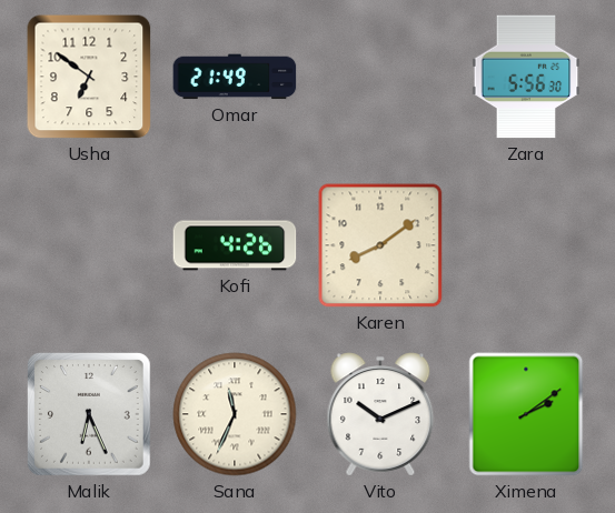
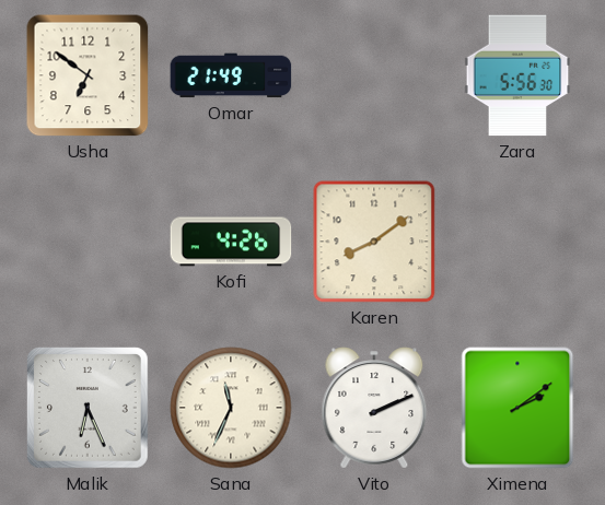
Vito: 10:11 -> 2:11
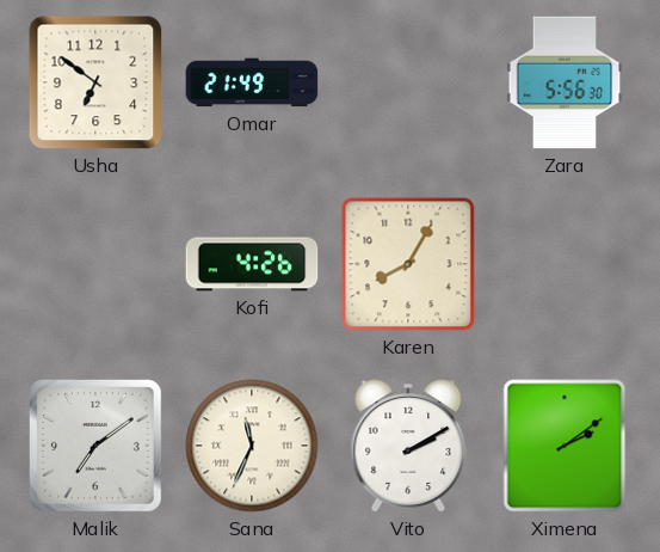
Karen: 8:09 -> 8:05
Malik: 6:26 -> 7:09
Vito: 2:11 -> 2:10
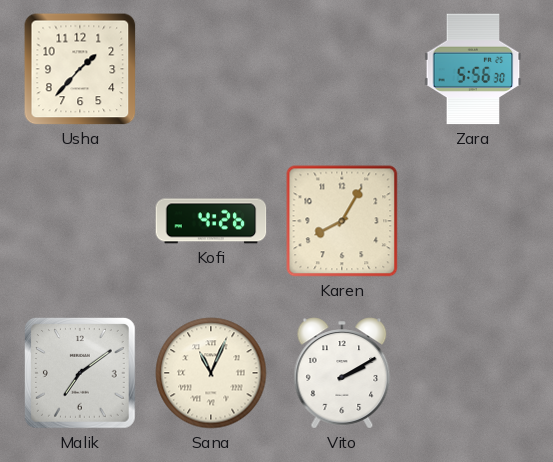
Usha: 6:51 -> 1:37
Omar: 21:49 -> none
Sana: 11:34 -> 11:04
Ximena: 2:09 -> none
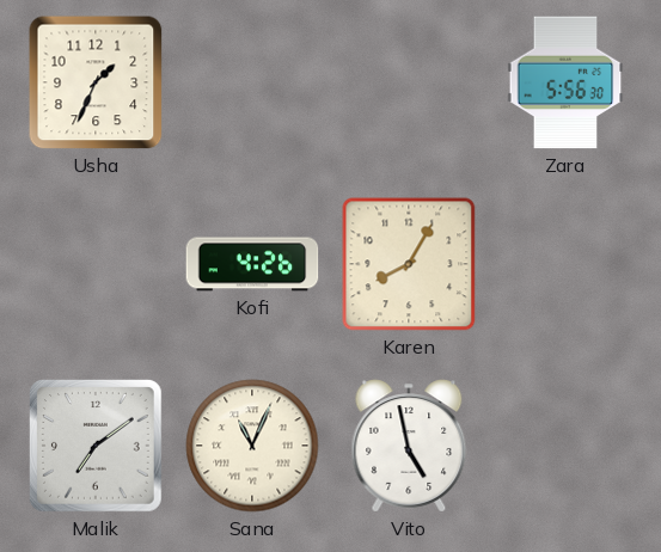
Usha: 1:37 -> 1:34
Vito: 2:10 -> 4:58
